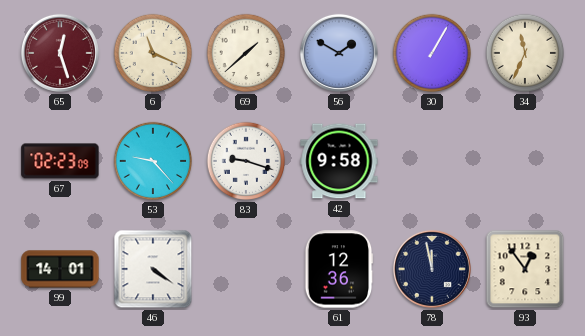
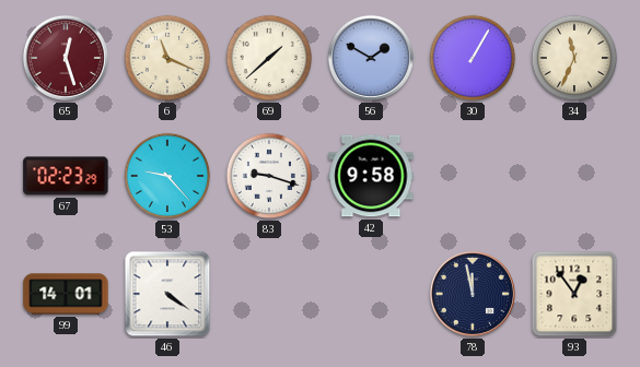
67: 02:23:09 -> 02:23:29
61: 12:36 -> none
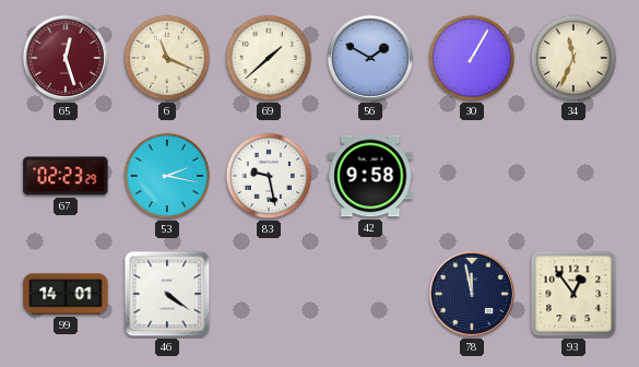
53: 9:23 -> 2:17
83: 9:18 -> 9:28
